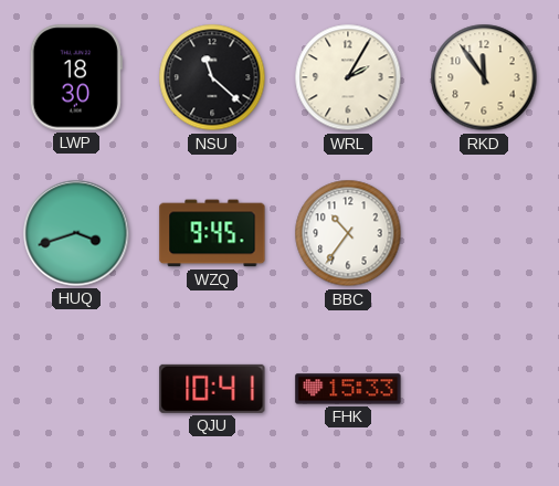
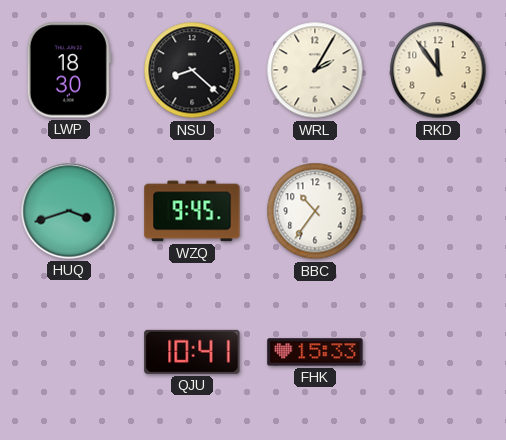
NSU: 11:22 -> 8:22
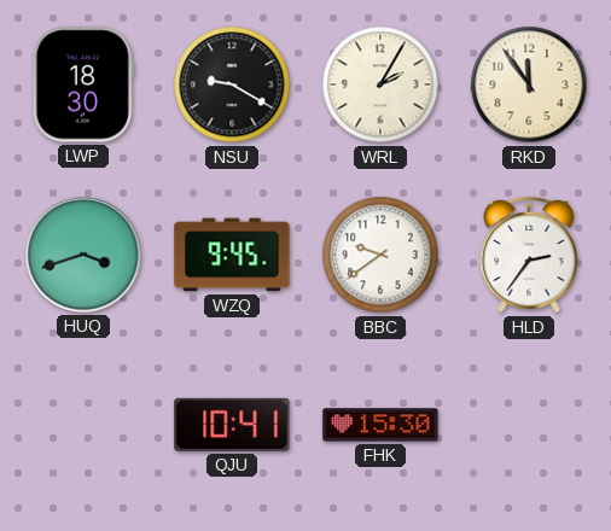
NSU: 8:22 -> 9:20
BBC: 10:36 -> 9:39
HLD: none -> 2:36
FHK: 15:33 -> 15:30
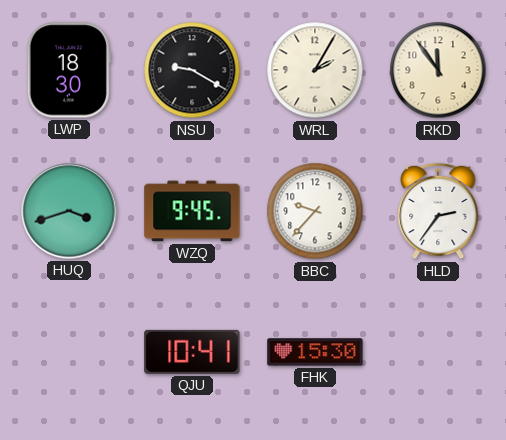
BBC: 9:39 -> 9:37
